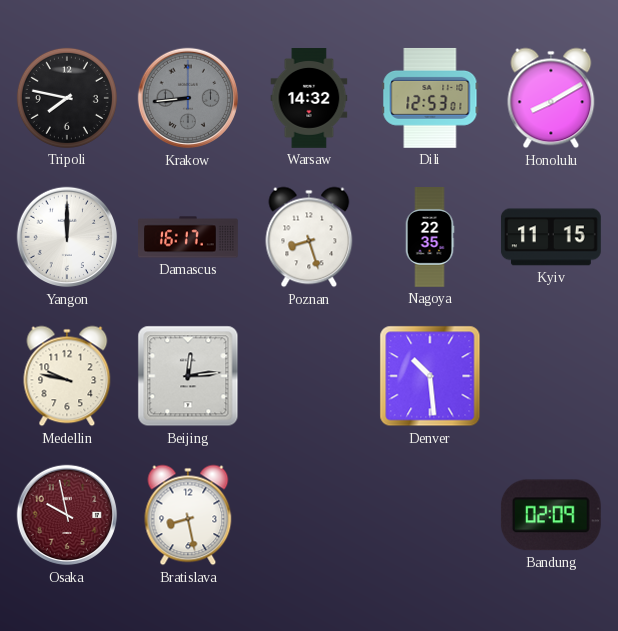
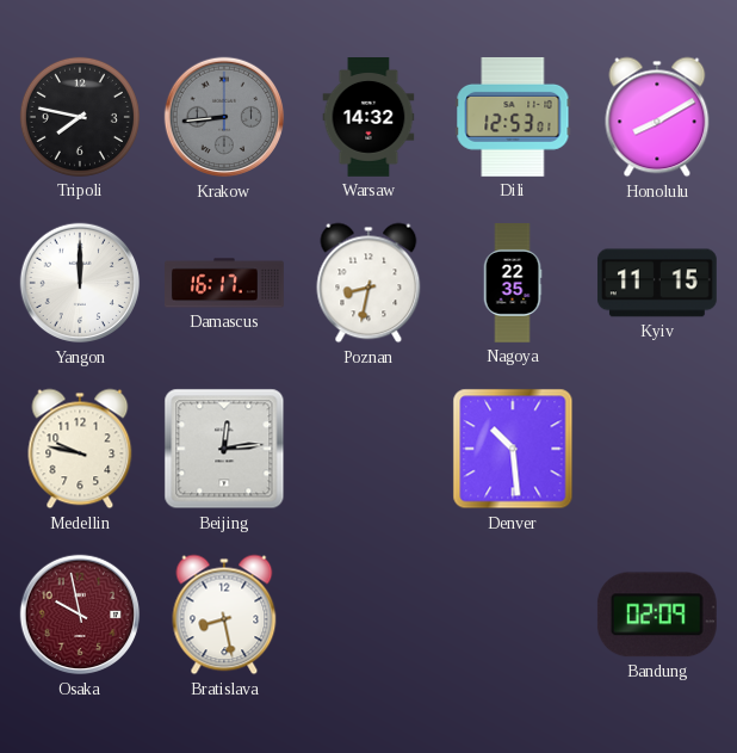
Poznan: 8:27 -> 8:32
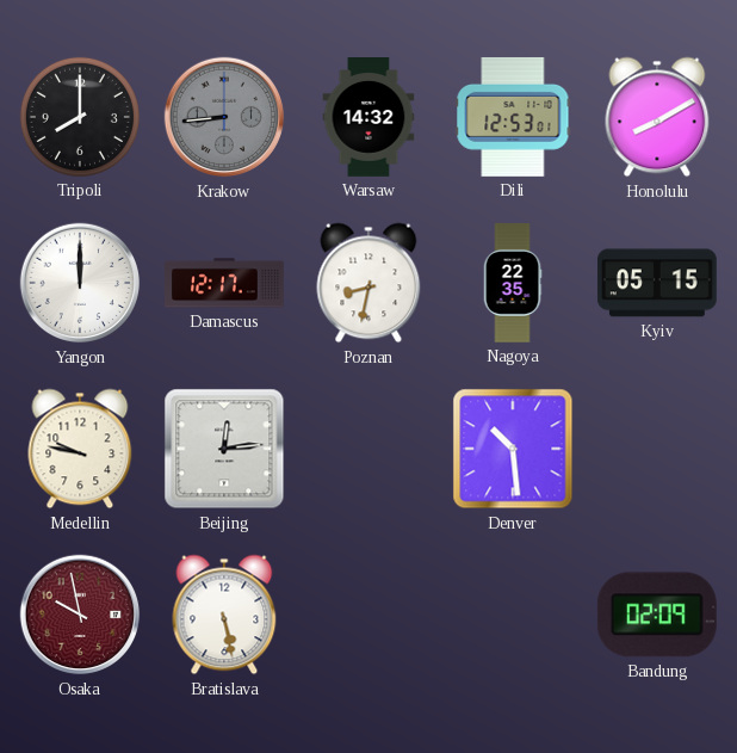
Tripoli: 7:47 -> 8:00
Damascus: 16:17 -> 12:17
Kyiv: 11:15 -> 05:15
Bratislava: 8:28 -> 5:28
